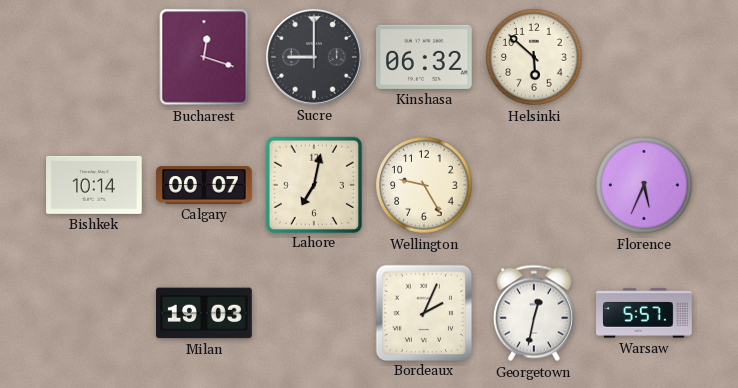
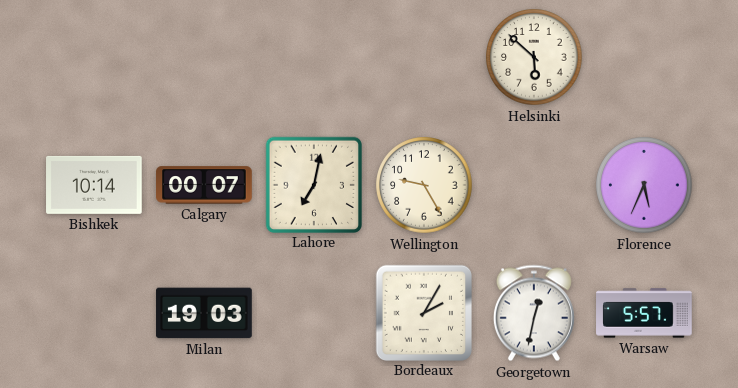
Bucharest: 12:18 -> none
Sucre: 9:00 -> none
Kinshasa: 06:32 -> none
Bordeaux: 2:04 -> 2:05
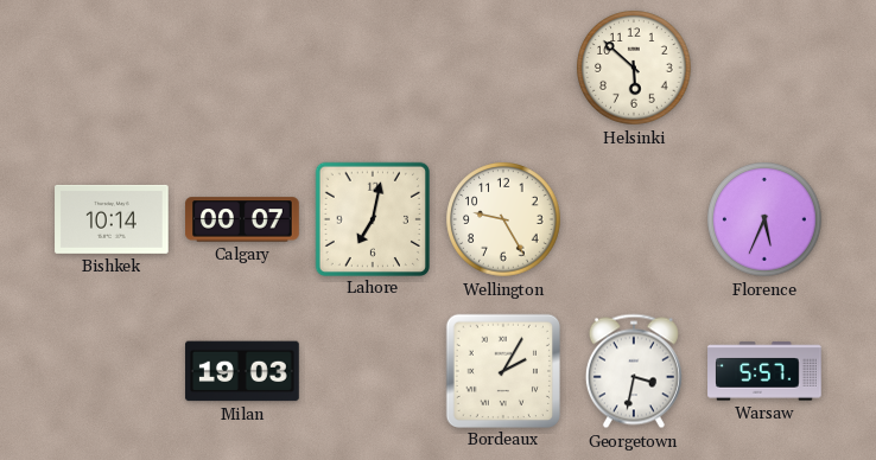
Georgetown: 12:32 -> 3:32
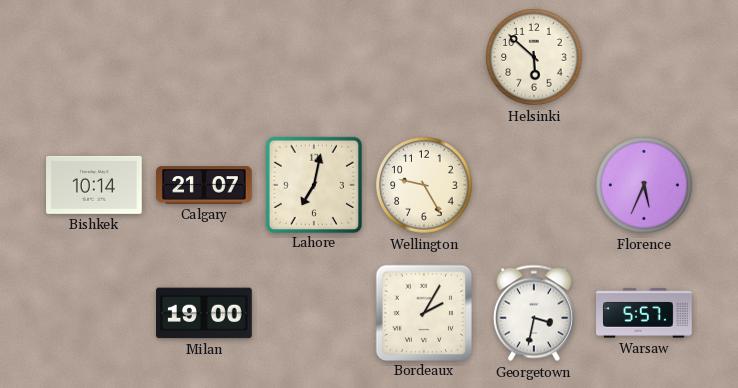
Calgary: 00:07 -> 21:07
Milan: 19:03 -> 19:00
